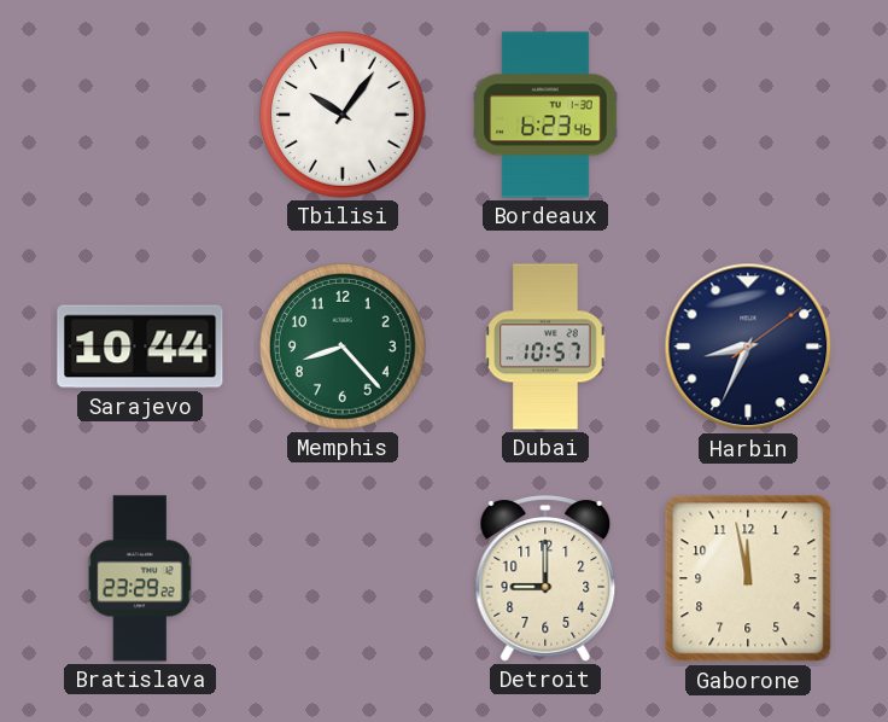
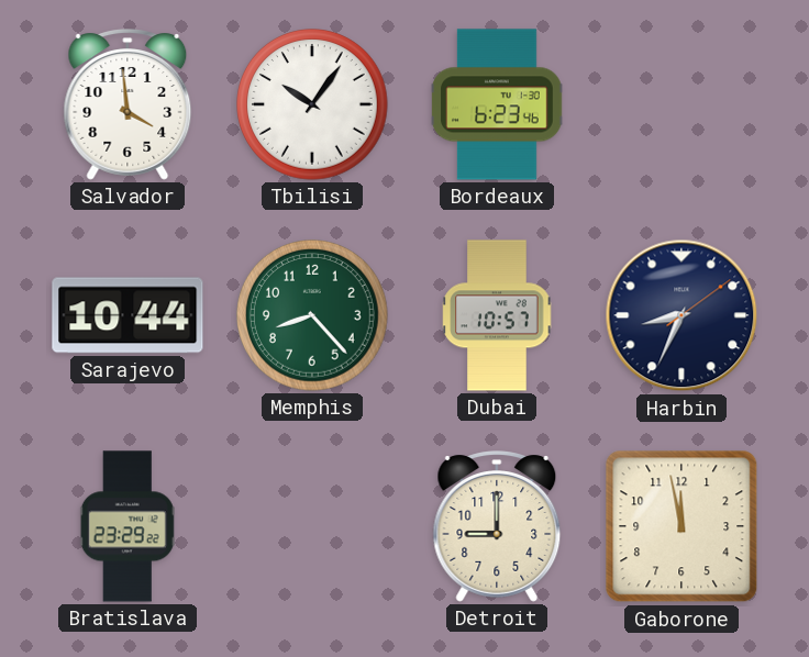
Salvador: none -> 3:59
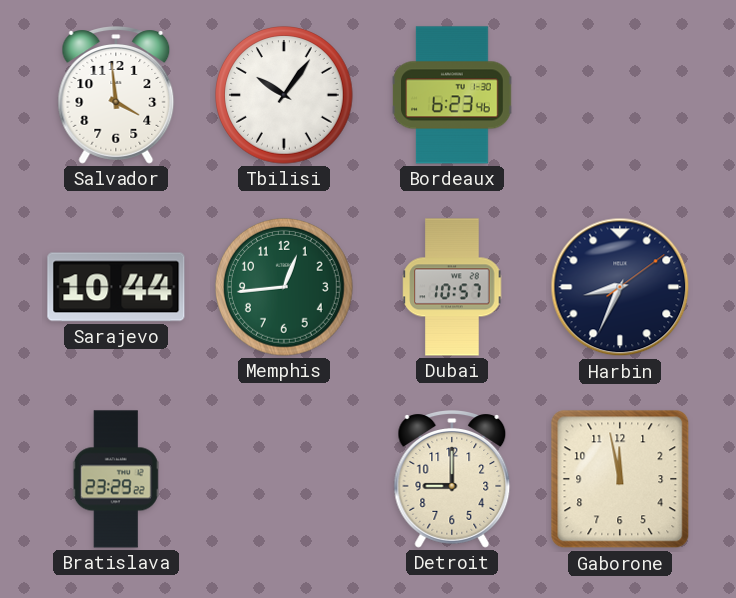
Memphis: 8:23 -> 12:44
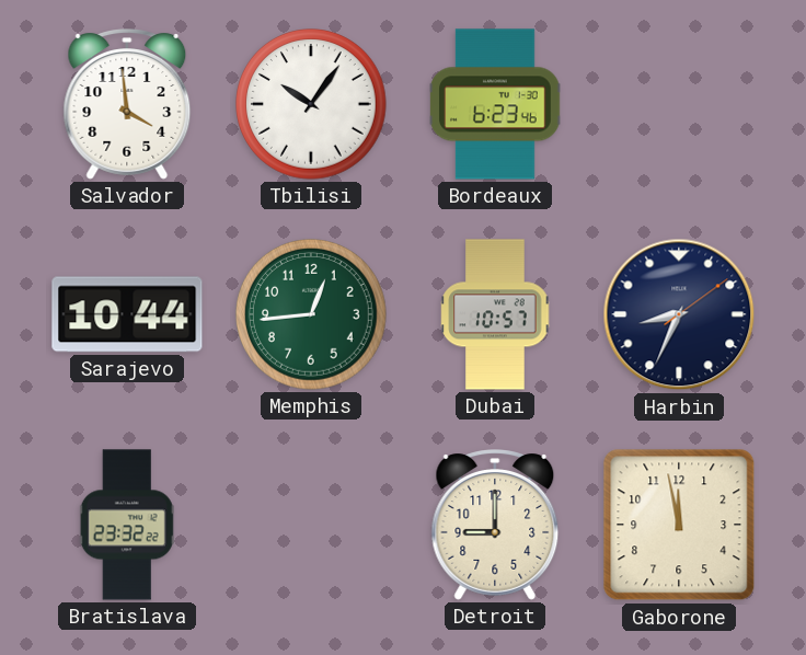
Bratislava: 23:29 -> 23:32
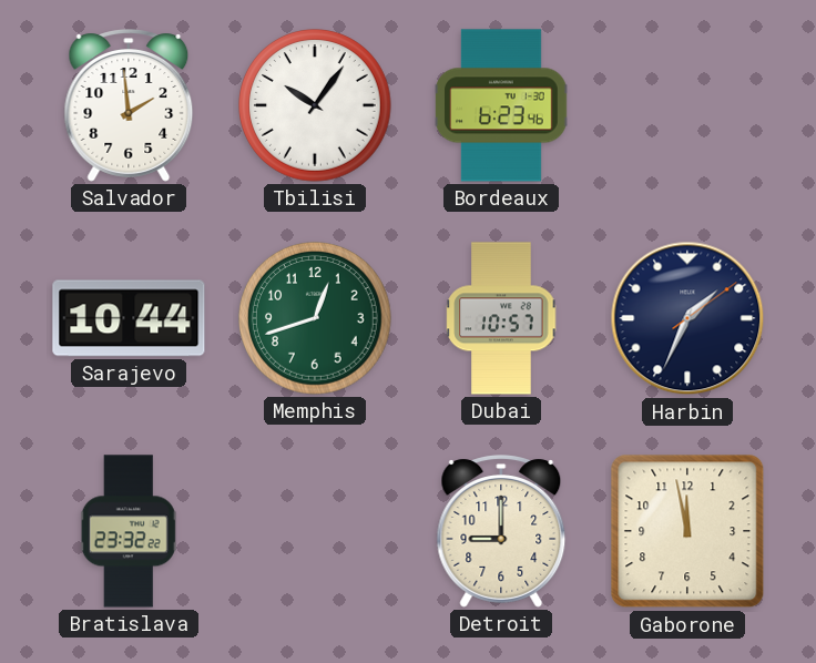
Salvador: 3:59 -> 1:59
Memphis: 12:44 -> 12:42
Harbin: 8:34 -> 1:34
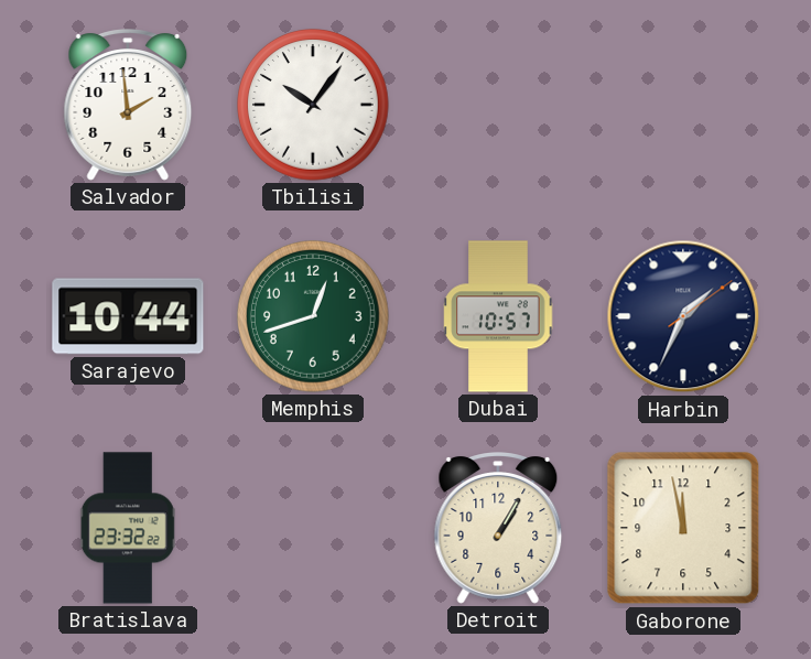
Bordeaux: 6:23 -> none
Detroit: 9:00 -> 1:05
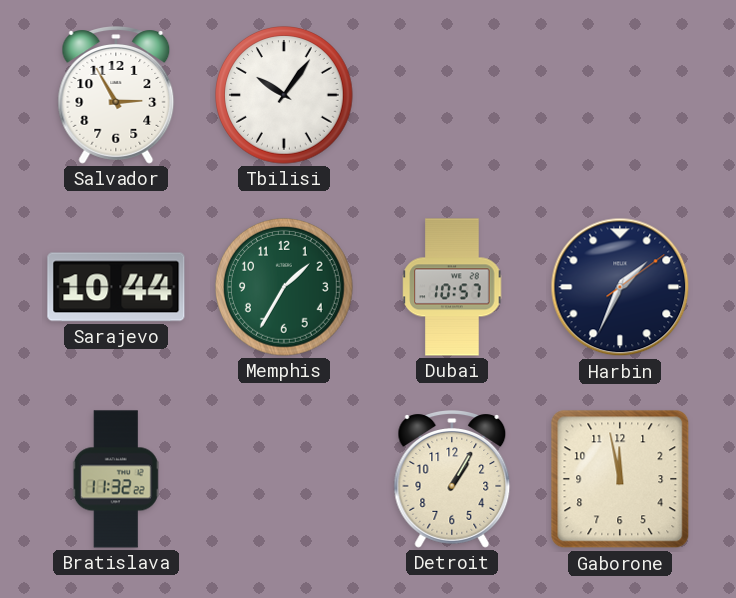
Salvador: 1:59 -> 2:55
Memphis: 12:42 -> 1:35
Bratislava: 23:32 -> 11:32
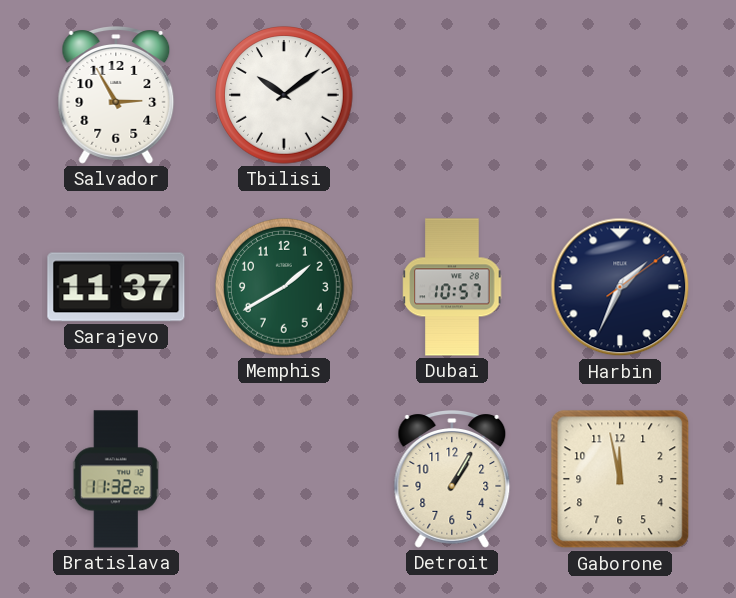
Tbilisi: 10:06 -> 10:09
Sarajevo: 10:44 -> 11:37
Memphis: 1:35 -> 1:40
